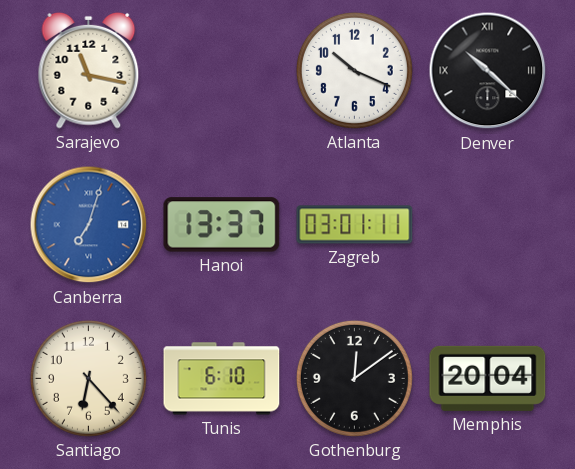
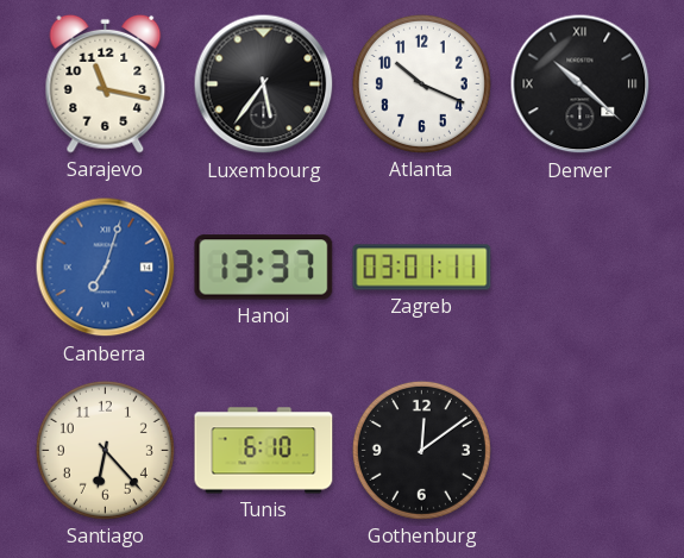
Luxembourg: none -> 5:36
Memphis: 20:04 -> none
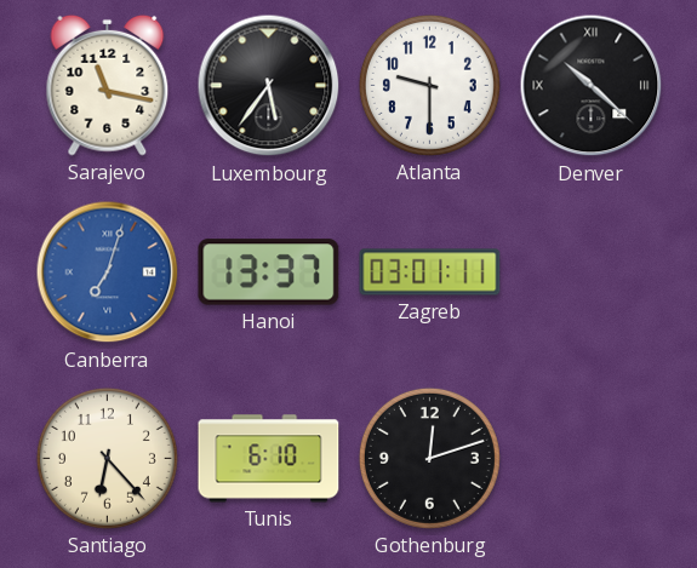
Atlanta: 10:19 -> 9:30
Gothenburg: 12:09 -> 12:12
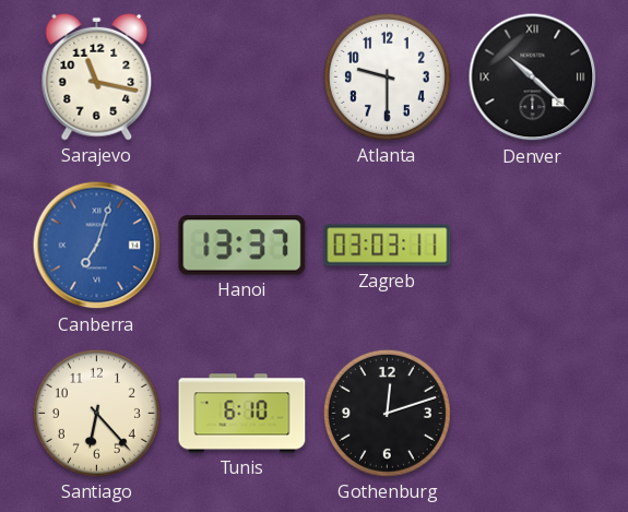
Luxembourg: 5:36 -> none
Zagreb: 03:01 -> 03:03
